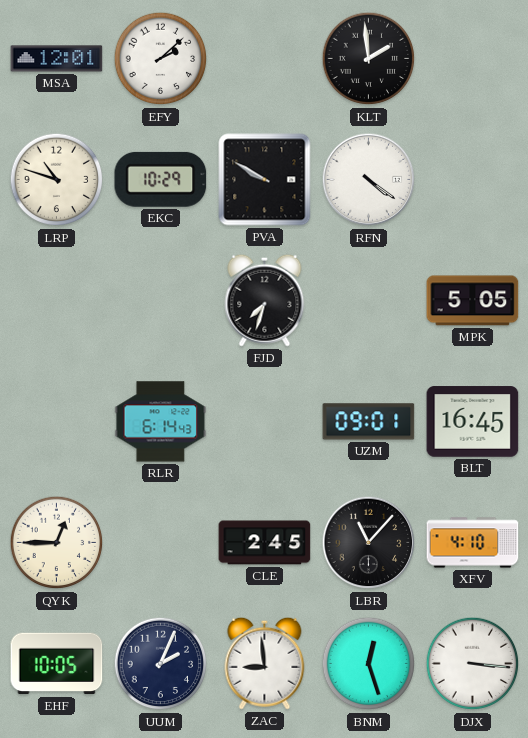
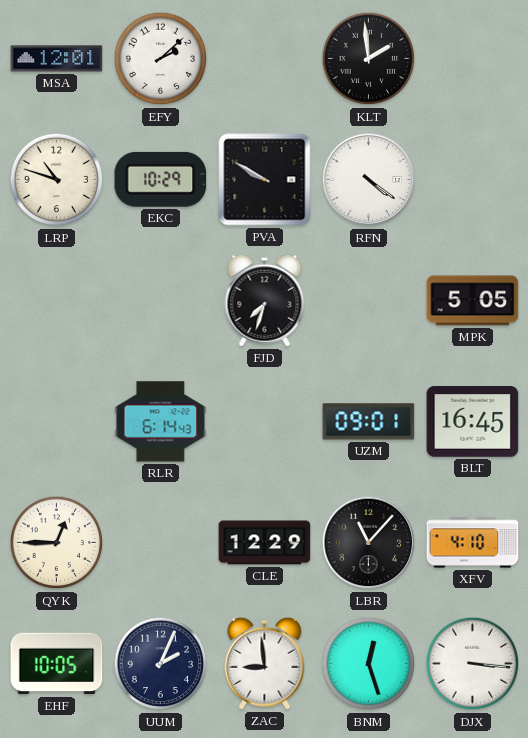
CLE: 2:45 -> 12:29
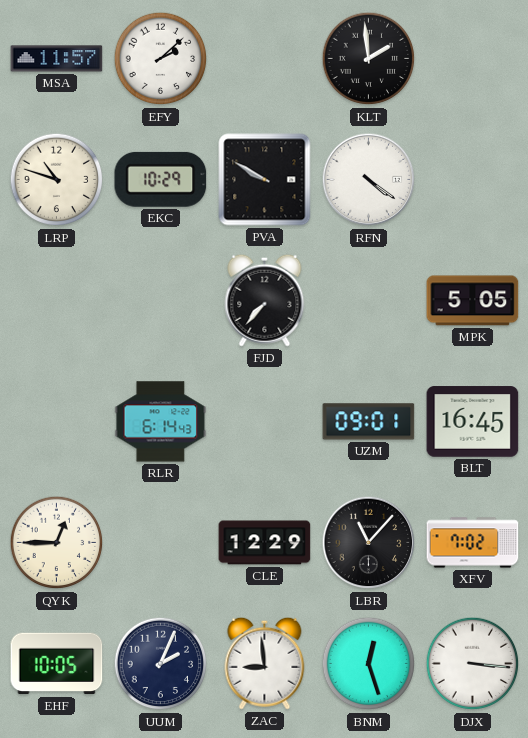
MSA: 12:01 -> 11:57
FJD: 7:33 -> 7:37
XFV: 4:10 -> 7:02
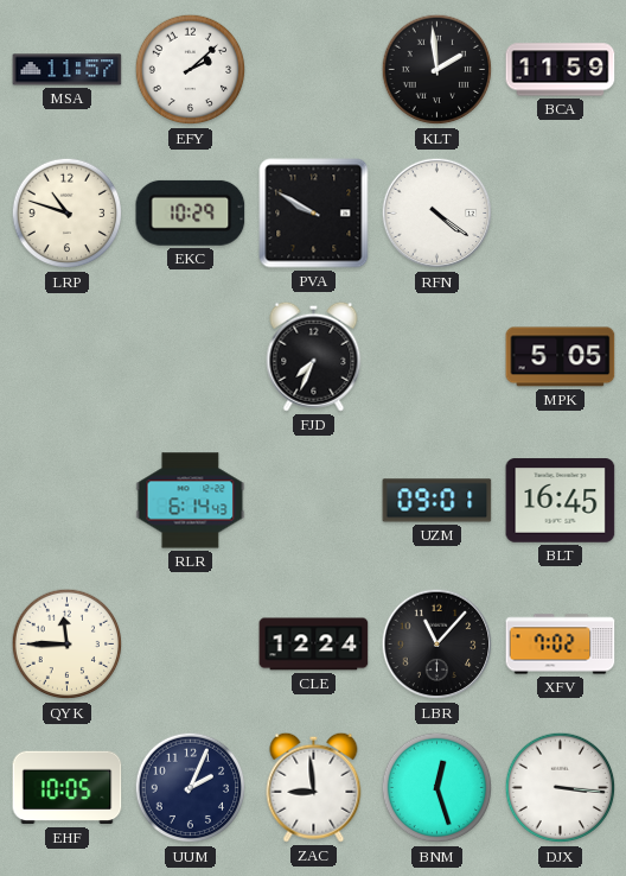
BCA: none -> 11:59
FJD: 7:37 -> 7:34
QYK: 12:45 -> 11:45
CLE: 12:29 -> 12:24
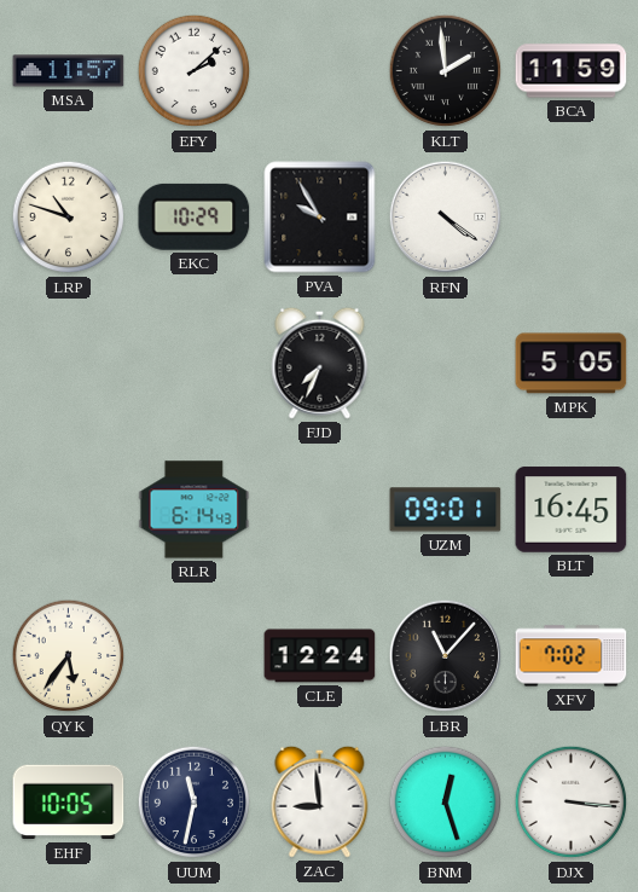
PVA: 9:50 -> 9:55
QYK: 11:45 -> 5:36
UUM: 2:04 -> 11:32
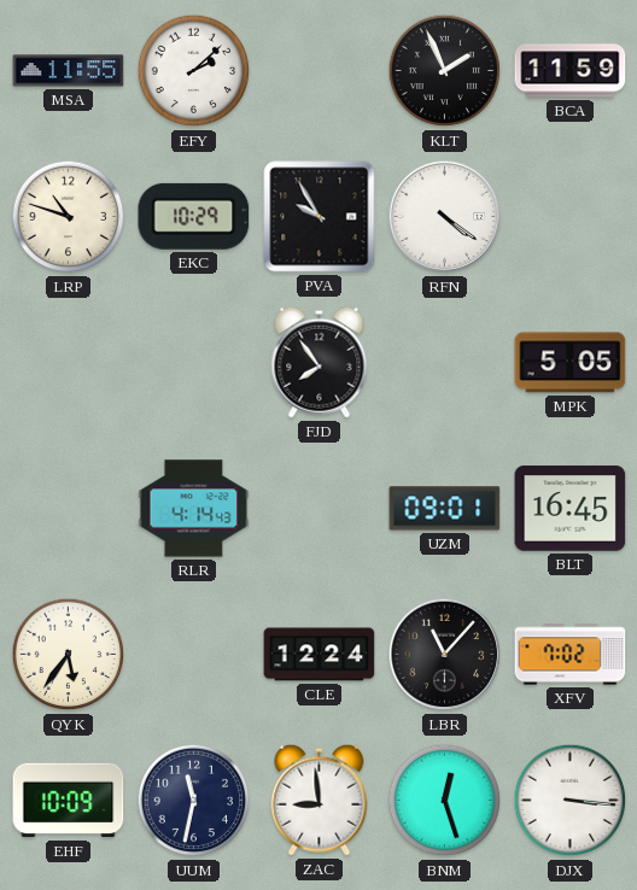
MSA: 11:57 -> 11:55
KLT: 1:59 -> 1:56
FJD: 7:34 -> 7:54
RLR: 6:14 -> 4:14
EHF: 10:05 -> 10:09
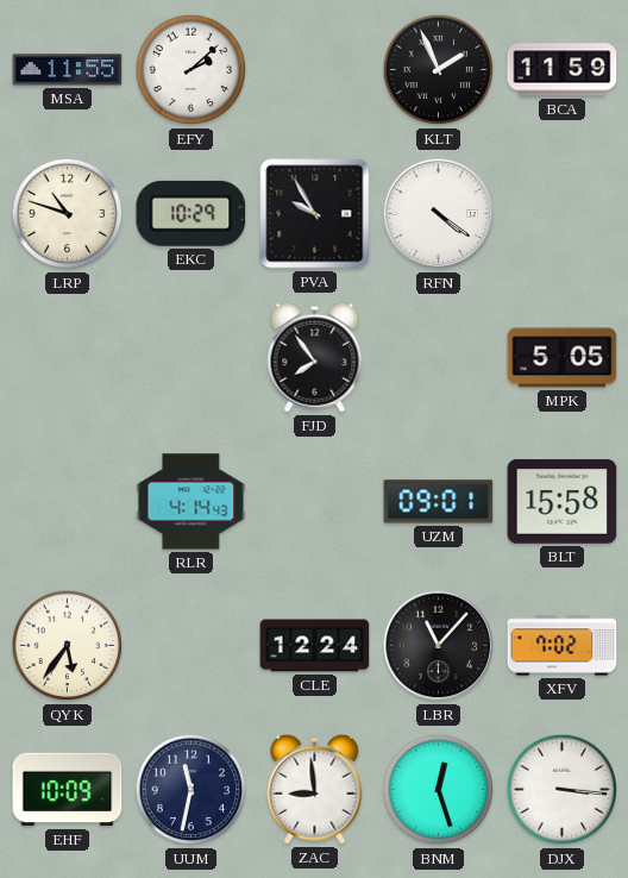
BLT: 16:45 -> 15:58
